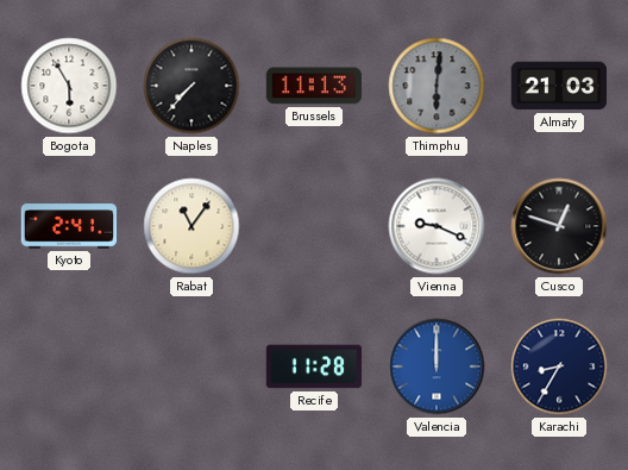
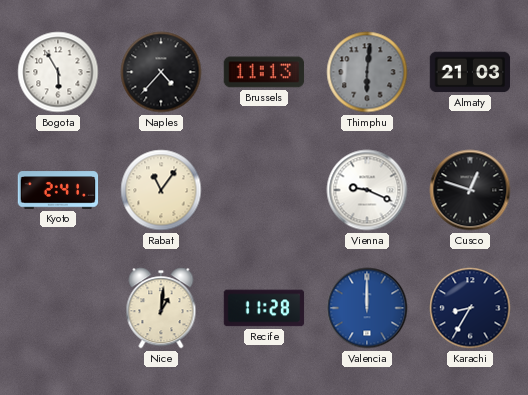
Naples: 7:37 -> 4:37
Nice: none -> 1:01
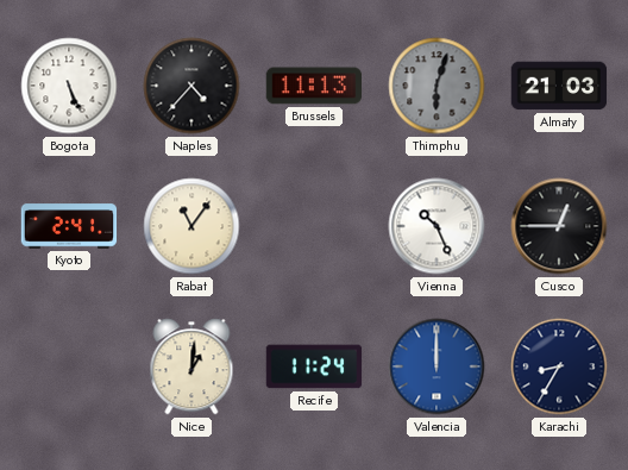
Bogota: 5:55 -> 5:26
Thimphu: 6:01 -> 6:03
Vienna: 9:19 -> 10:26
Cusco: 12:48 -> 12:45
Recife: 11:28 -> 11:24
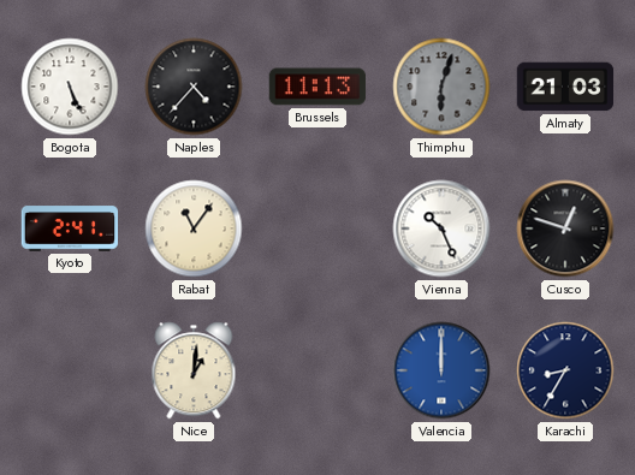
Cusco: 12:45 -> 12:48
Recife: 11:24 -> none
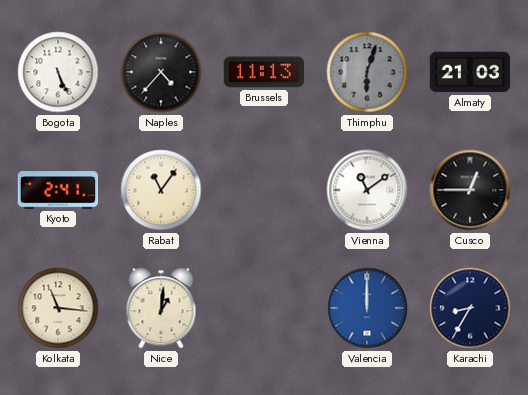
Vienna: 10:26 -> 11:09
Cusco: 12:48 -> 12:45
Kolkata: none -> 11:16
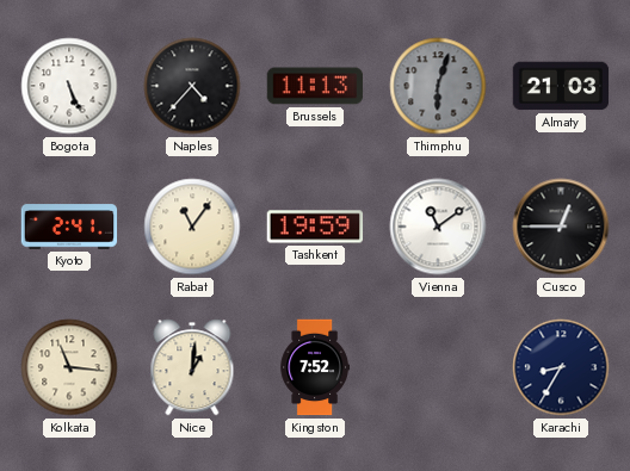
Tashkent: none -> 19:59
Kingston: none -> 7:52
Valencia: 12:00 -> none
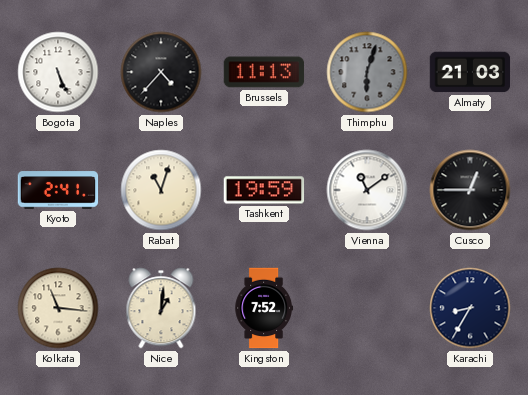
Rabat: 11:06 -> 11:03
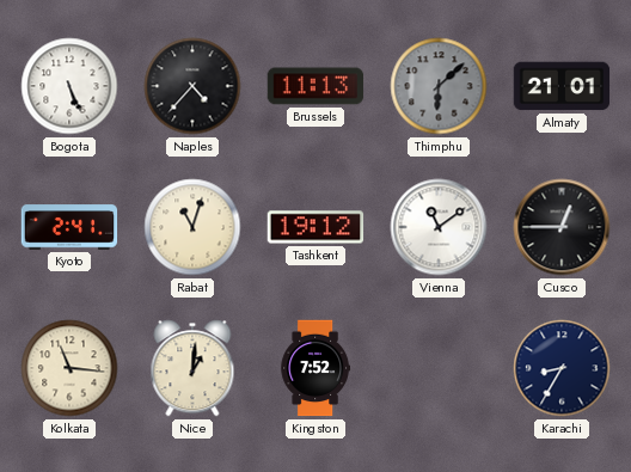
Thimphu: 6:03 -> 6:08
Almaty: 21:03 -> 21:01
Tashkent: 19:59 -> 19:12
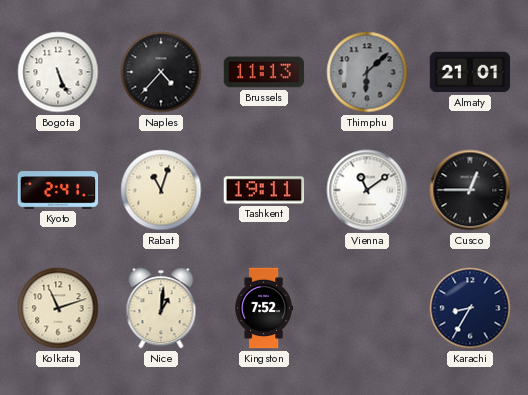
Tashkent: 19:12 -> 19:11
Kolkata: 11:16 -> 11:12
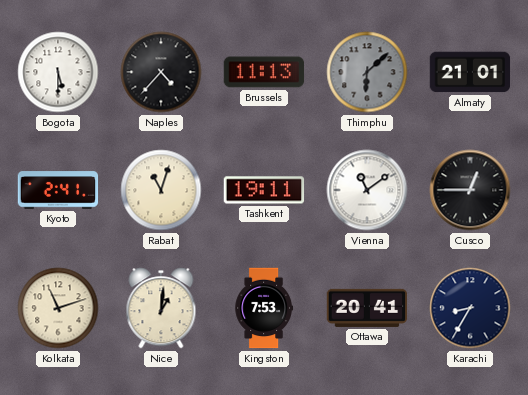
Bogota: 5:26 -> 5:30
Kingston: 7:52 -> 7:53
Ottawa: none -> 20:41
